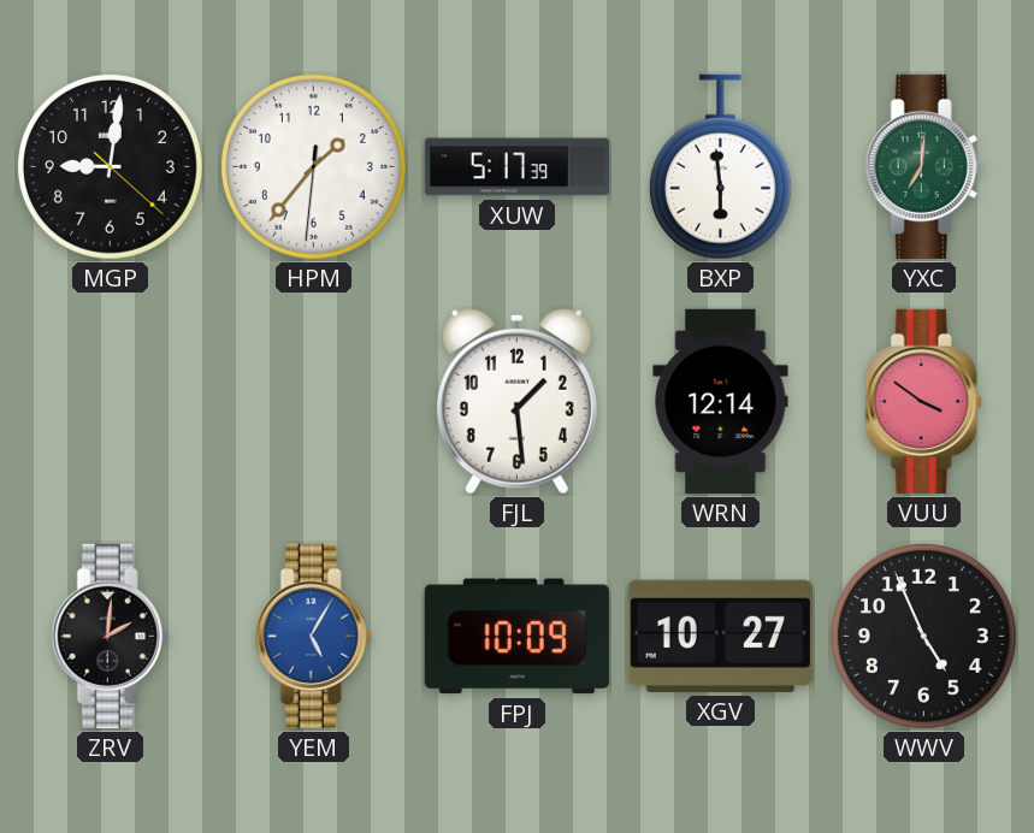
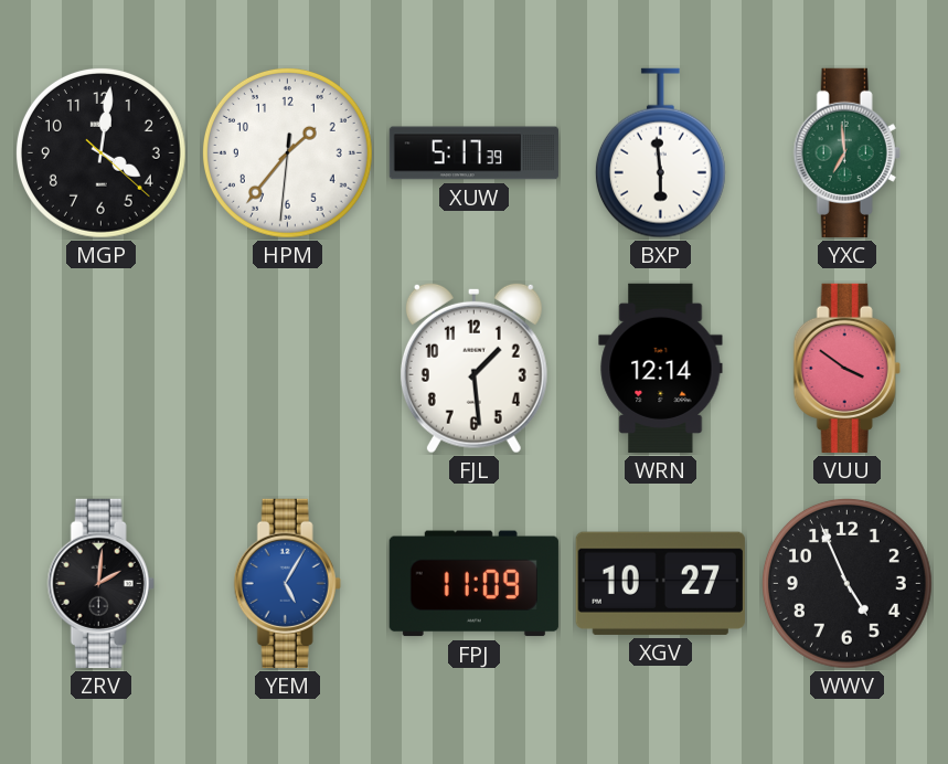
MGP: 9:01 -> 4:01
YXC: 7:01 -> 6:59
FPJ: 10:09 -> 11:09
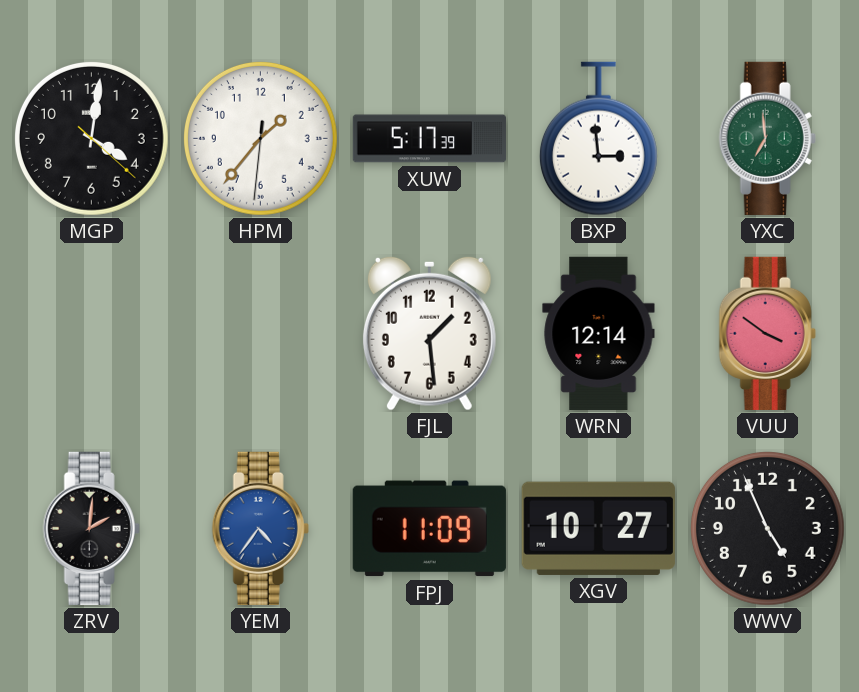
BXP: 5:59 -> 2:59
YEM: 5:05 -> 4:36
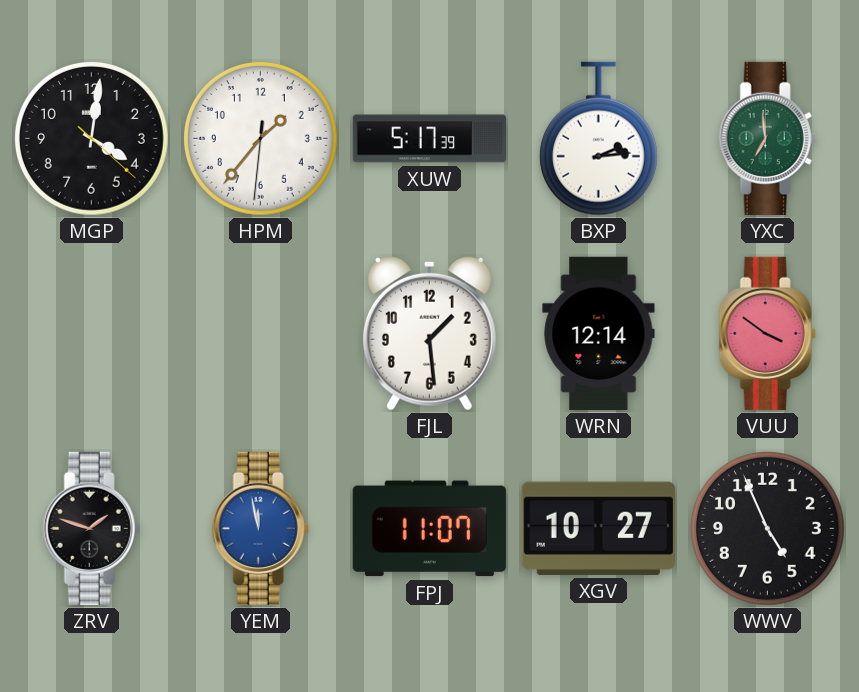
BXP: 2:59 -> 2:14
ZRV: 2:01 -> 1:48
YEM: 4:36 -> 11:58
FPJ: 11:09 -> 11:07
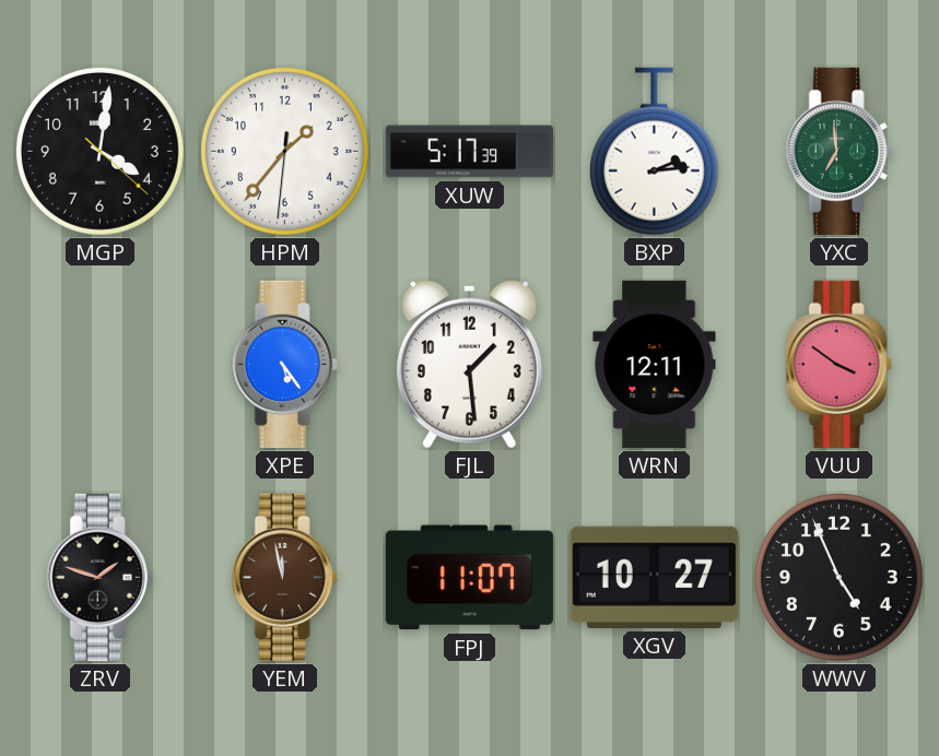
XPE: none -> 5:24
WRN: 12:14 -> 12:11
YEM dial: blue -> brown
